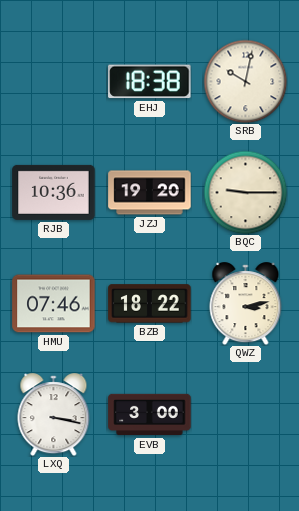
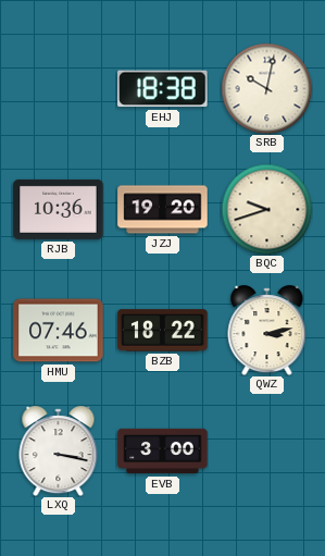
BQC: 9:15 -> 9:42
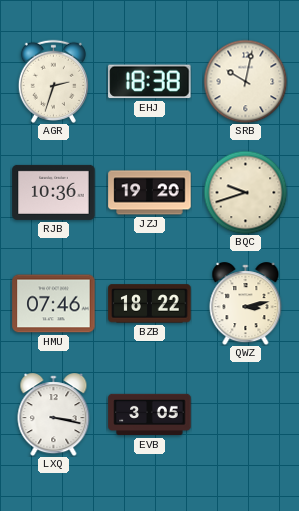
AGR: none -> 2:33
EVB: 3:00 -> 3:05
